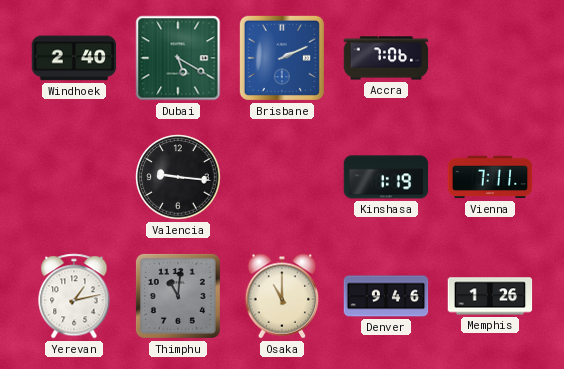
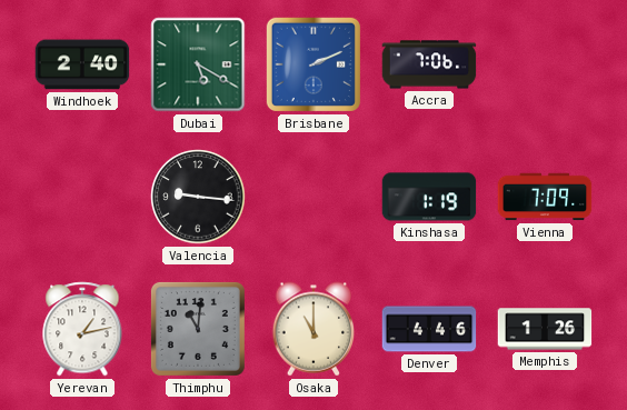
Vienna: 7:11 -> 7:09
Denver: 9:46 -> 4:46
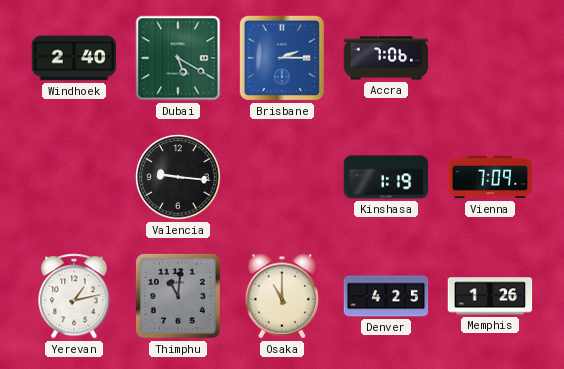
Brisbane: 2:11 -> 2:15
Denver: 4:46 -> 4:25
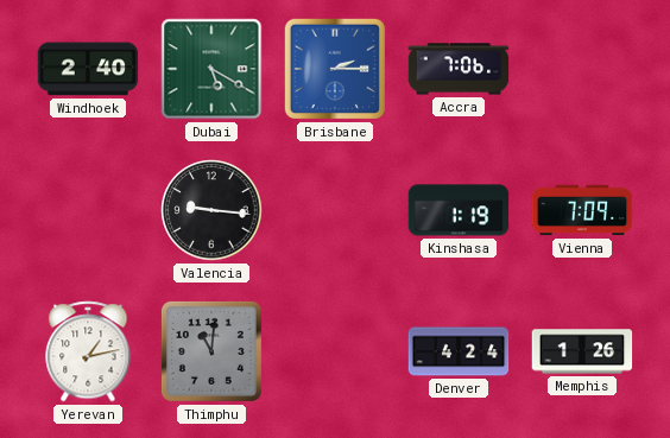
Osaka: 11:00 -> none
Denver: 4:25 -> 4:24
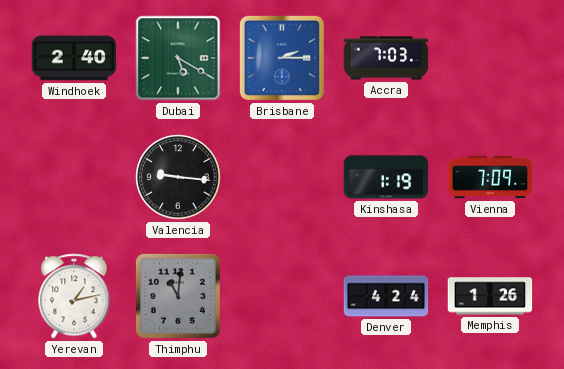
Accra: 7:06 -> 7:03
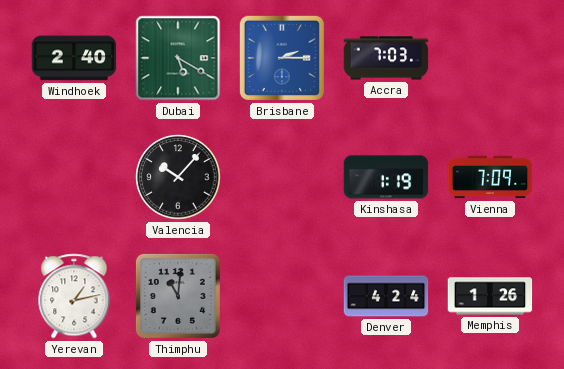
Valencia: 9:16 -> 10:07
